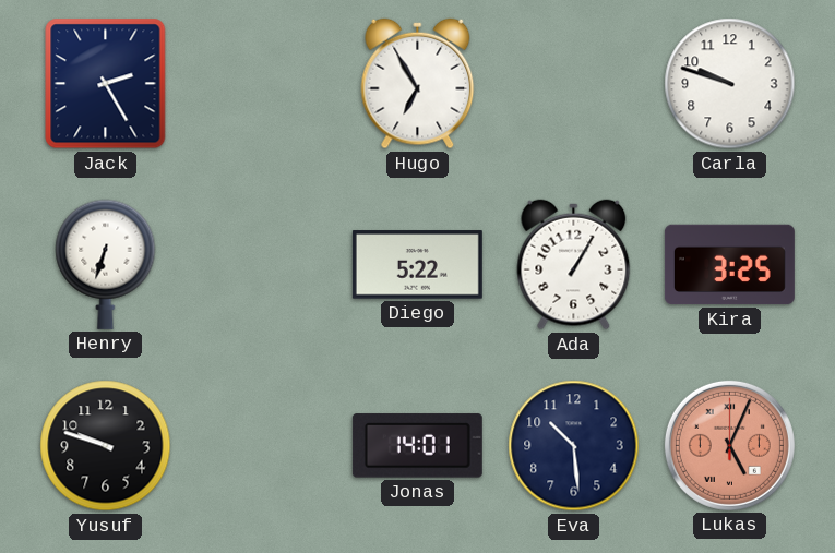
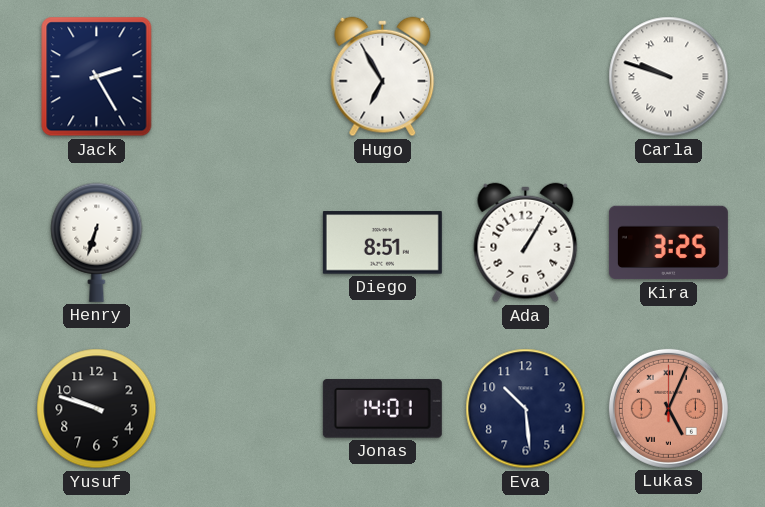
Carla numerals: Arabic -> Roman
Diego: 5:22 -> 8:51
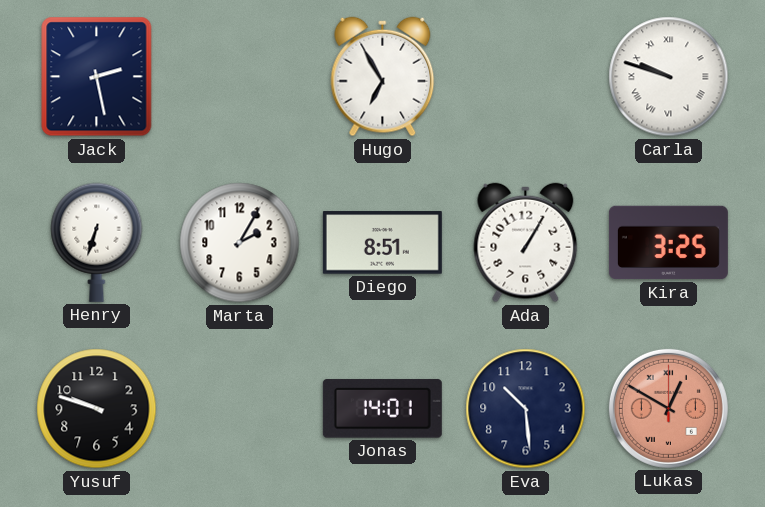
Jack: 2:25 -> 2:28
Marta: none -> 2:05
Lukas: 5:04 -> 12:50
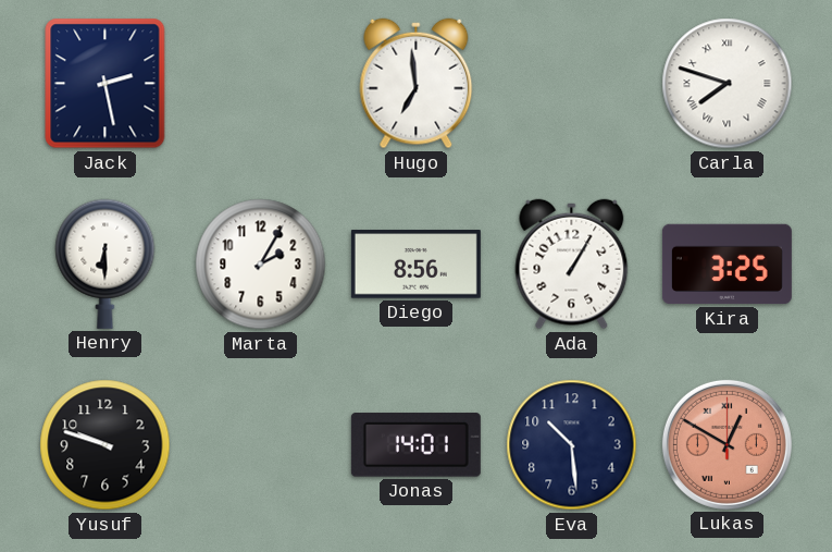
Hugo: 6:55 -> 6:59
Carla: 9:48 -> 7:48
Henry: 6:33 -> 6:30
Diego: 8:51 -> 8:56
